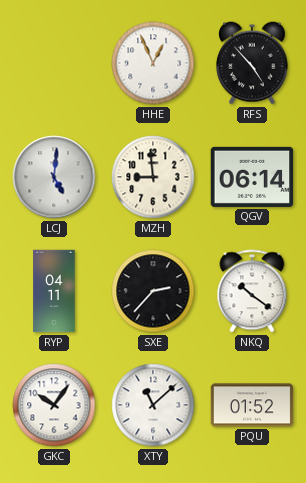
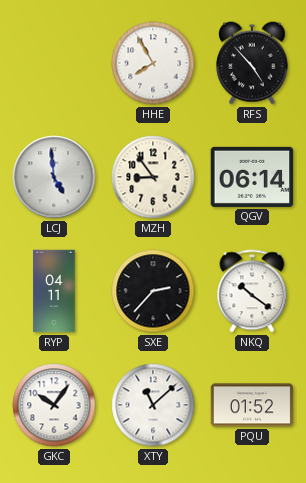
HHE: 12:56 -> 7:55
LCJ: 5:01 -> 4:59
MZH: 8:59 -> 8:54
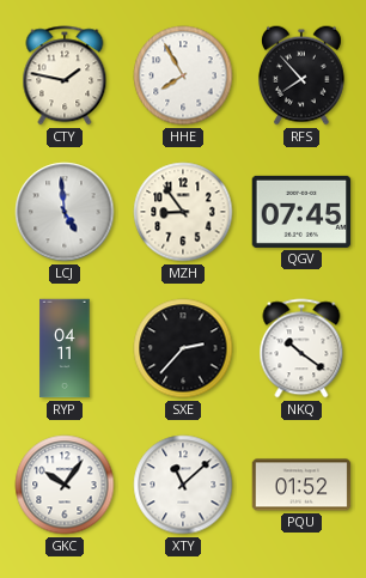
CTY: none -> 1:47
RFS: 4:53 -> 7:53
QGV: 06:14 -> 07:45
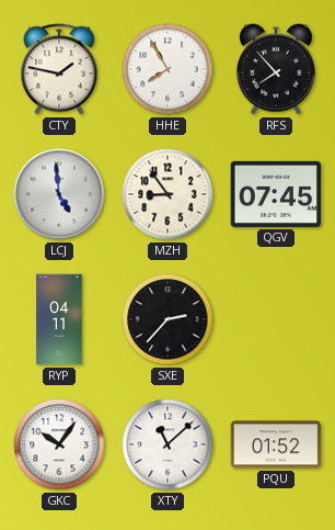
NKQ: 10:21 -> none
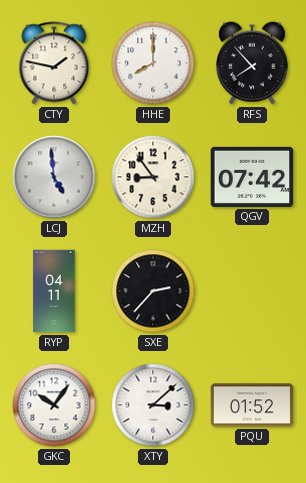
HHE: 7:55 -> 8:00
QGV: 07:45 -> 07:42
XTY: 11:08 -> 3:08
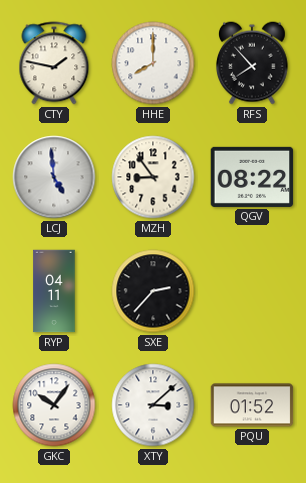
QGV: 07:42 -> 08:22
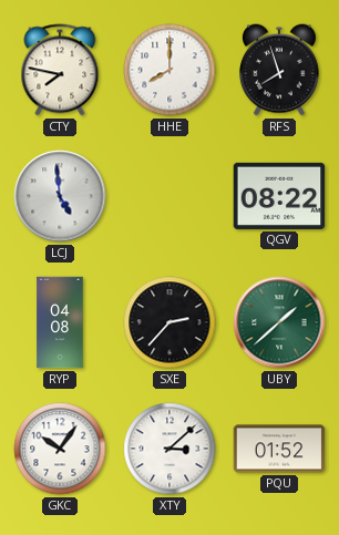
CTY: 1:47 -> 7:47
RFS: 7:53 -> 7:57
MZH: 8:54 -> none
RYP: 04:11 -> 04:08
UBY: none -> 1:38
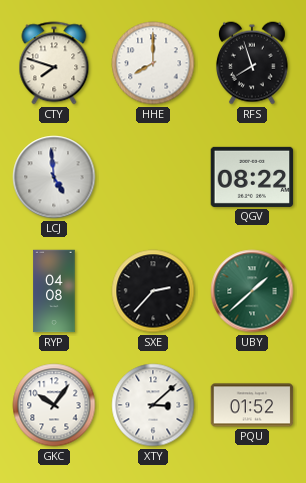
CTY: 7:47 -> 7:48
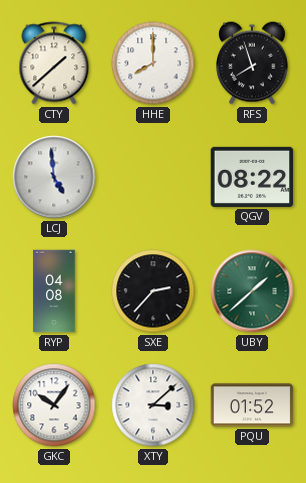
CTY: 7:48 -> 1:38
